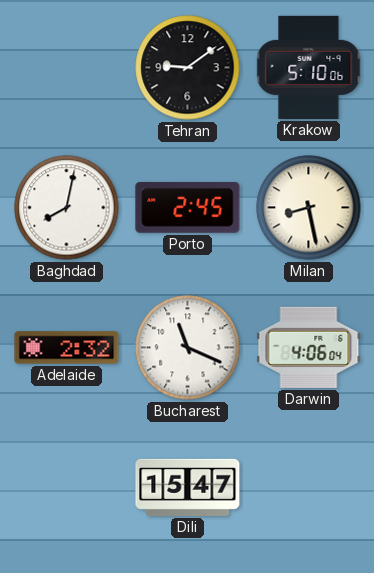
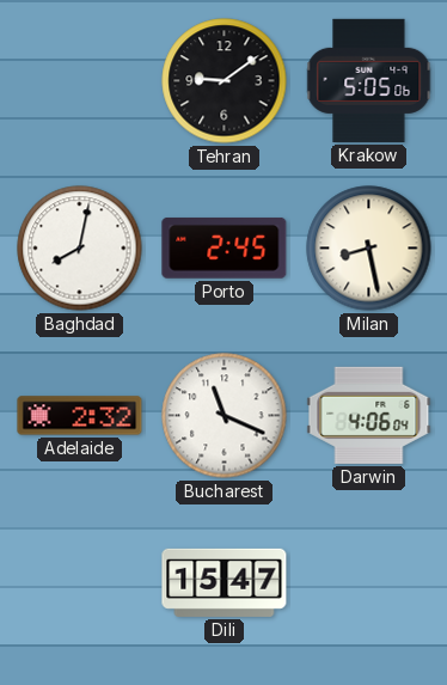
Krakow: 5:10 -> 5:05
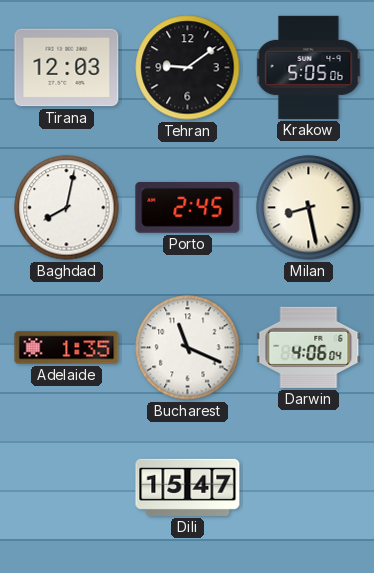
Tirana: none -> 12:03
Adelaide: 2:32 -> 1:35
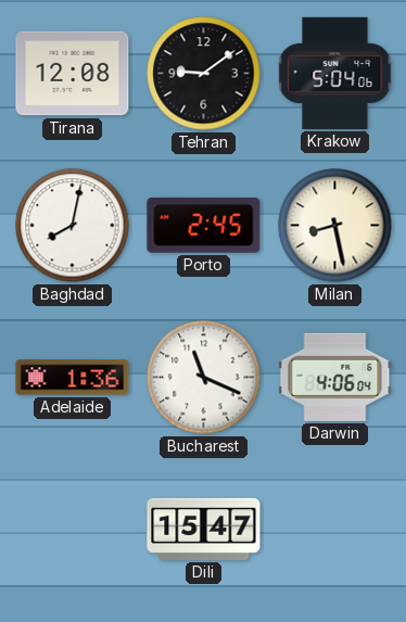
Tirana: 12:03 -> 12:08
Krakow: 5:05 -> 5:04
Adelaide: 1:35 -> 1:36
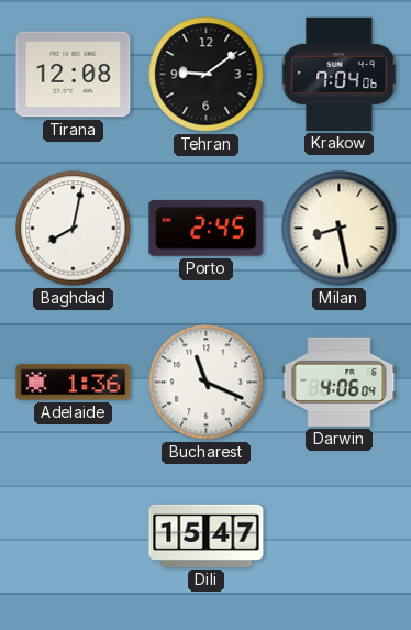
Krakow: 5:04 -> 7:04
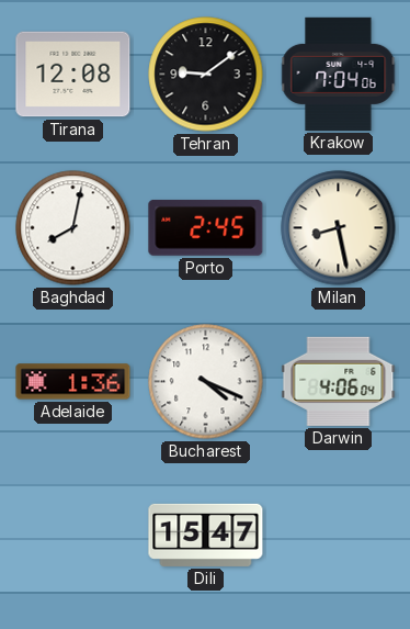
Bucharest: 11:19 -> 4:19
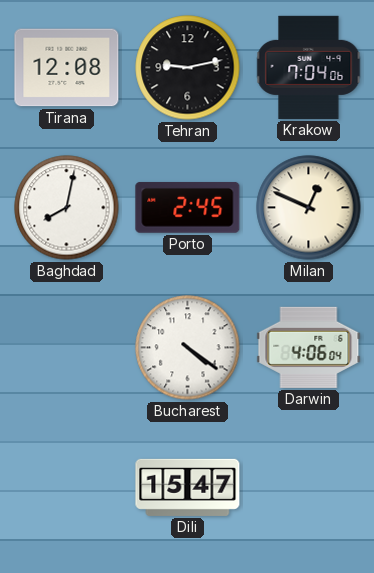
Tehran: 9:09 -> 9:13
Milan: 8:28 -> 12:49
Adelaide: 1:36 -> none
Bucharest: 4:19 -> 4:21
